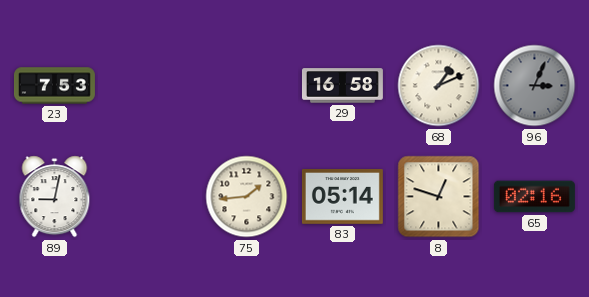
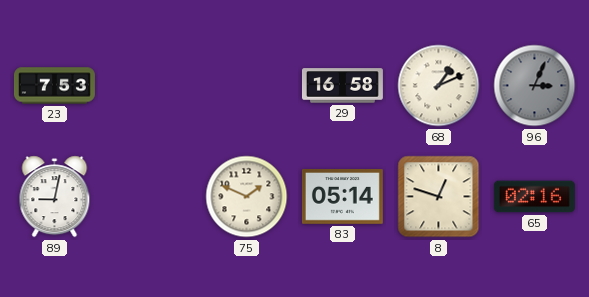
75: 1:44 -> 1:49
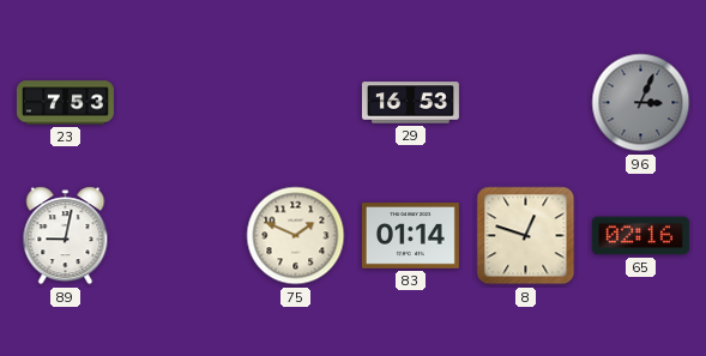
29: 16:58 -> 16:53
68: 1:11 -> none
83: 05:14 -> 01:14
